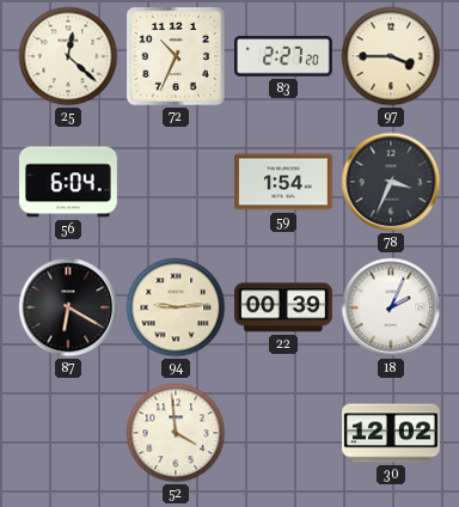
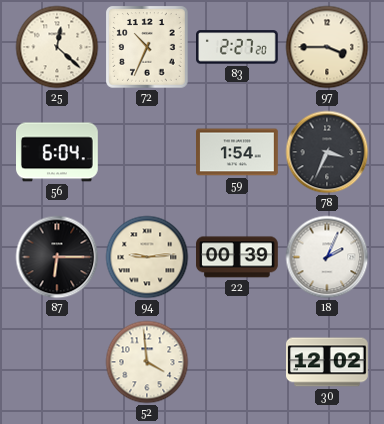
87: 6:20 -> 6:15
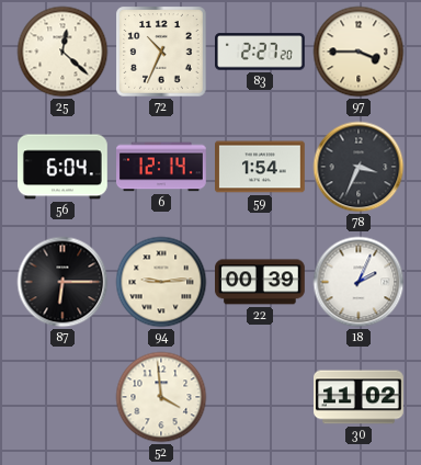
6: none -> 12:14
30: 12:02 -> 11:02
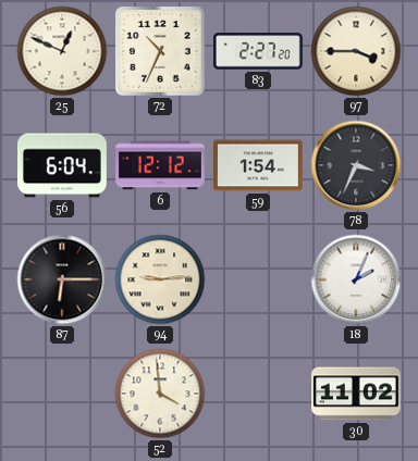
25: 12:22 -> 12:49
6: 12:14 -> 12:12
22: 00:39 -> none
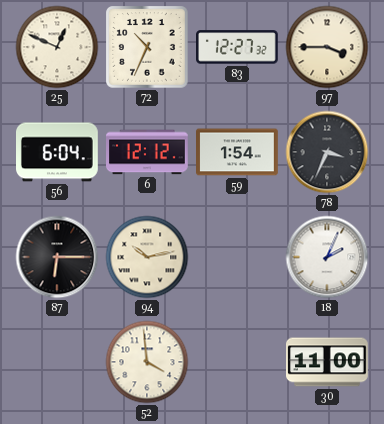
83: 2:27 -> 12:27
94: 9:14 -> 10:13
30: 11:02 -> 11:00
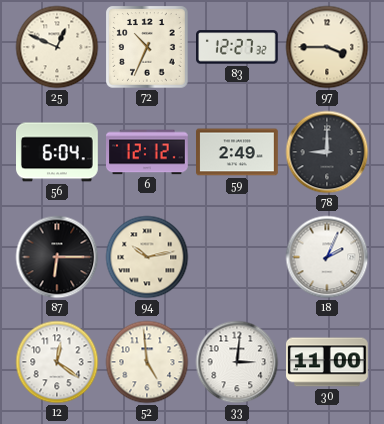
59: 1:54 -> 2:49
78: 3:34 -> 9:00
12: none -> 12:21
52: 3:59 -> 4:59
33: none -> 3:01
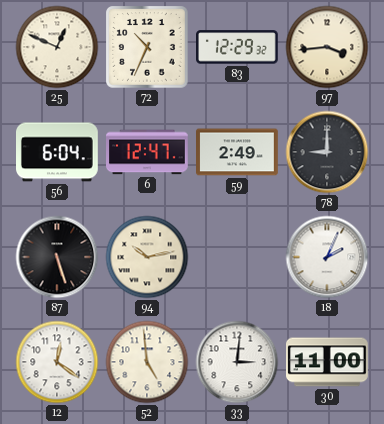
83: 12:27 -> 12:29
97: 3:45 -> 3:44
6: 12:12 -> 12:47
87: 6:15 -> 5:27
